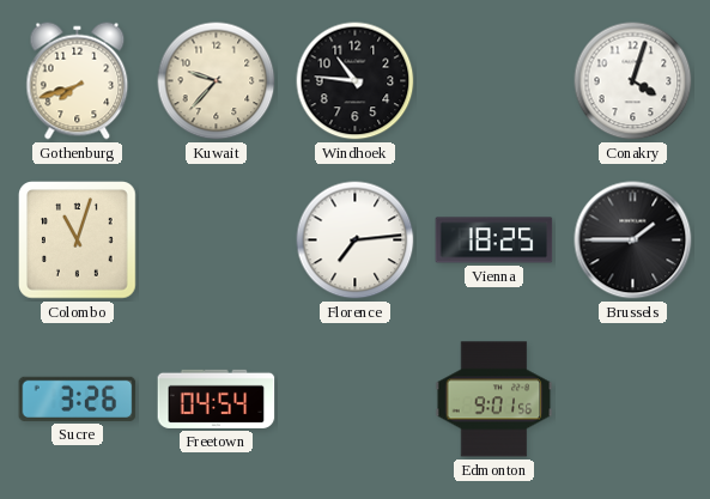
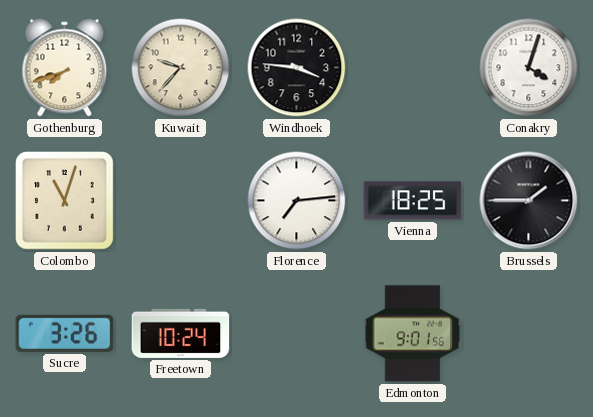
Windhoek: 10:46 -> 3:46
Freetown: 04:54 -> 10:24
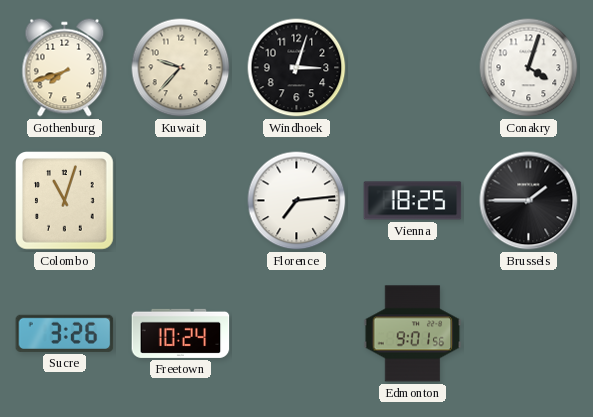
Windhoek: 3:46 -> 3:03
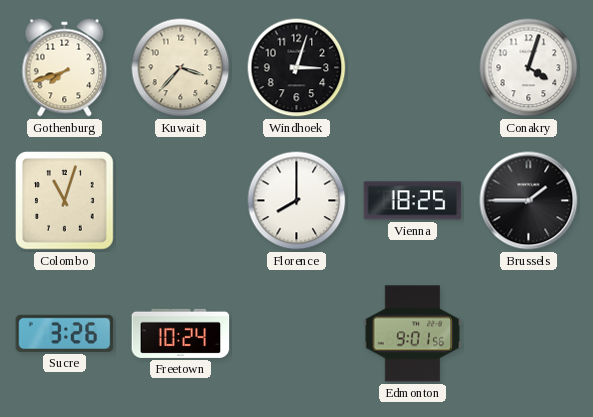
Kuwait: 9:37 -> 3:37
Florence: 7:14 -> 8:00
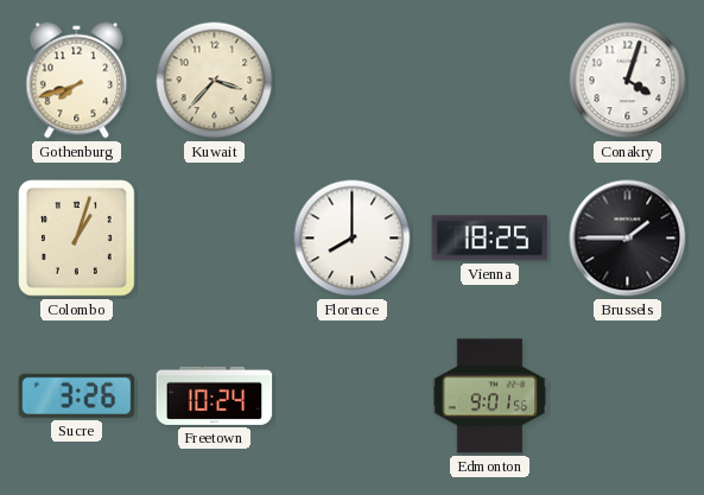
Windhoek: 3:03 -> none
Colombo: 11:03 -> 1:03
